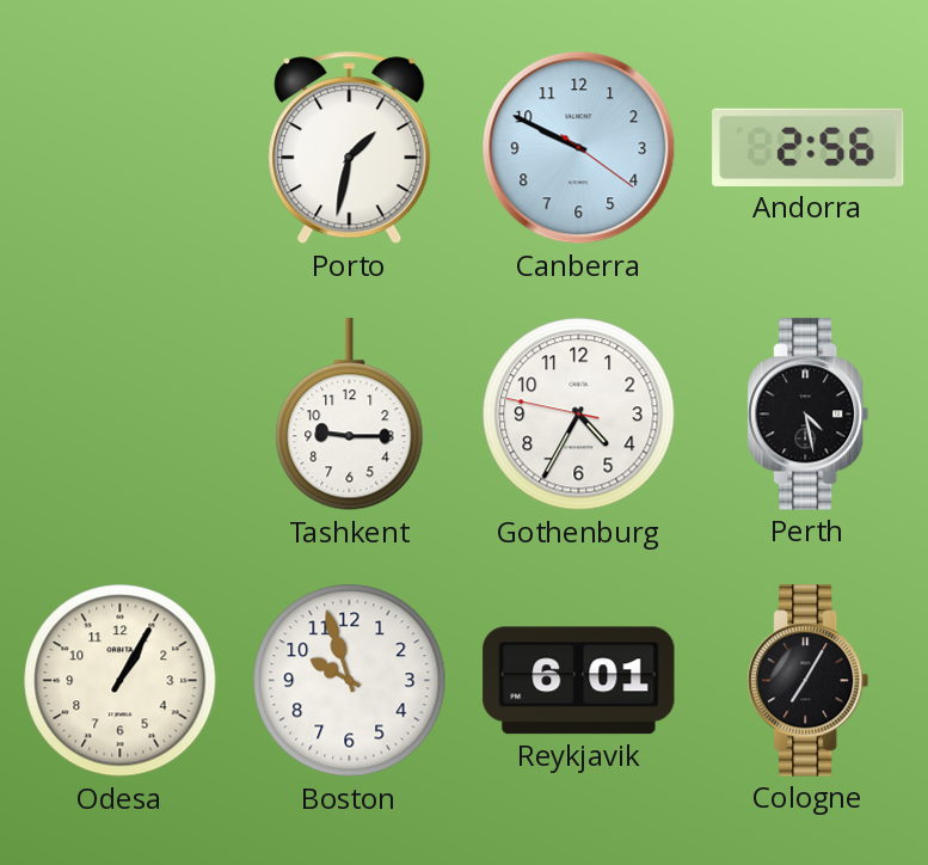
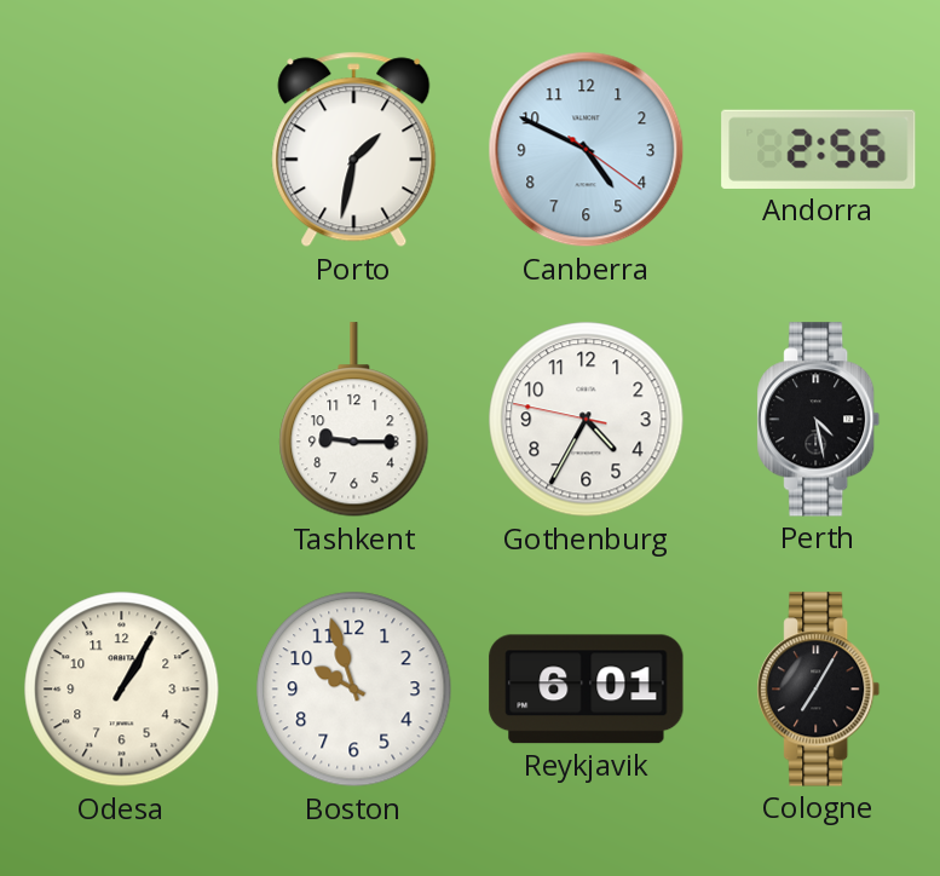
Canberra: 9:49 -> 4:49
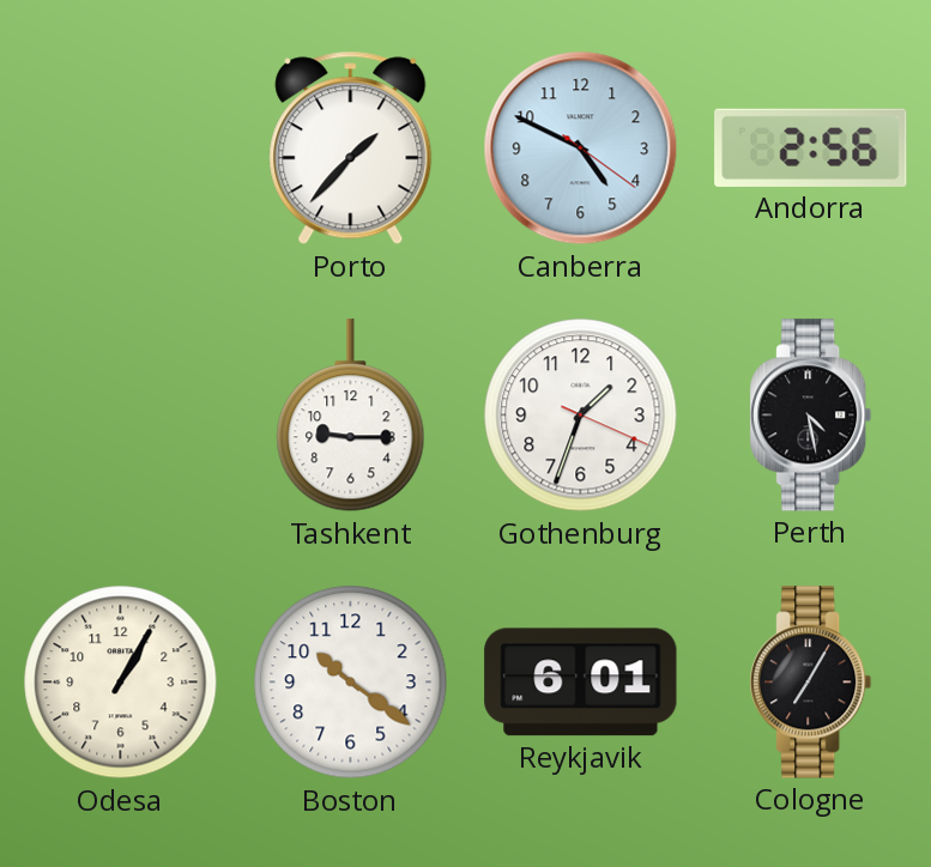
Porto: 1:32 -> 1:37
Gothenburg: 4:34 -> 1:33
Boston: 9:57 -> 10:21
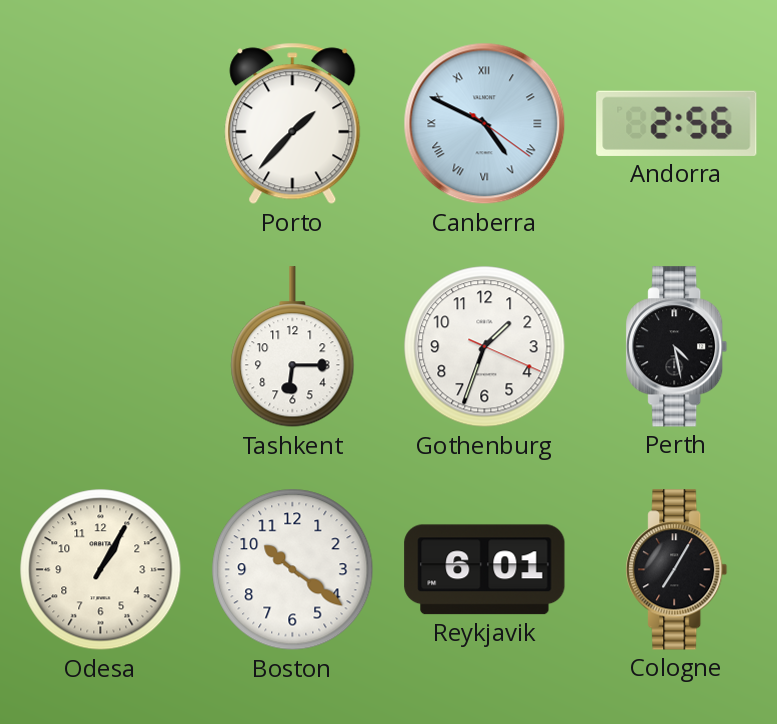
Canberra numerals: Arabic -> Roman
Tashkent: 9:15 -> 6:15
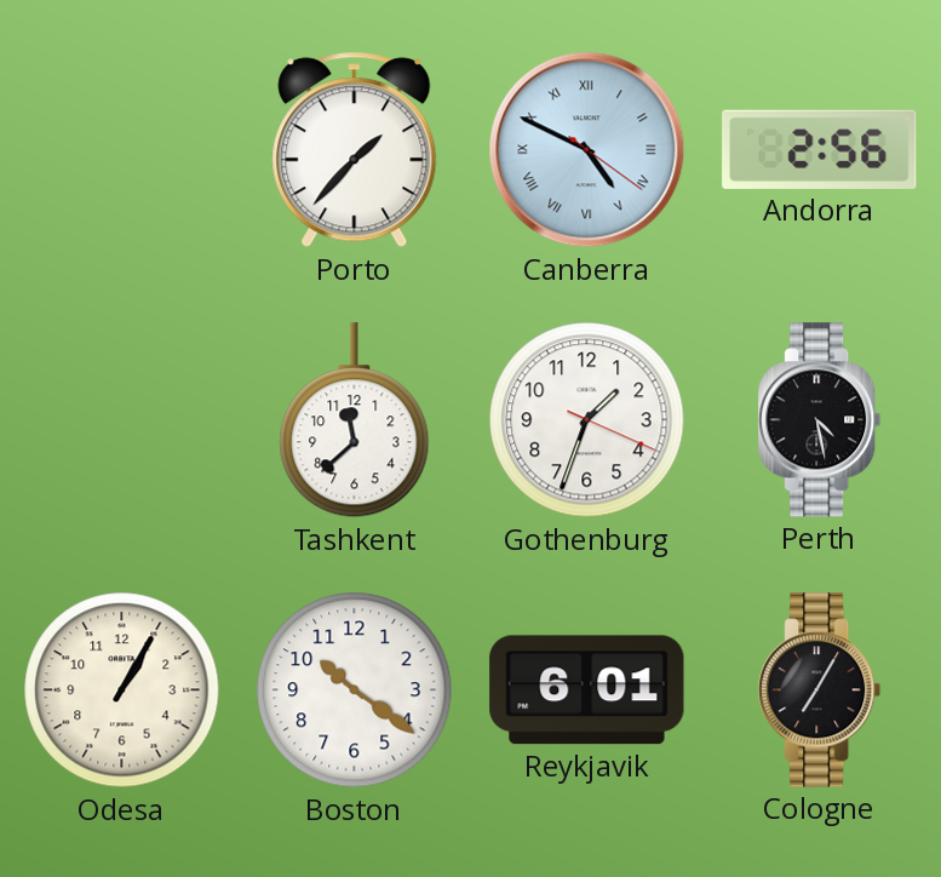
Tashkent: 6:15 -> 11:38
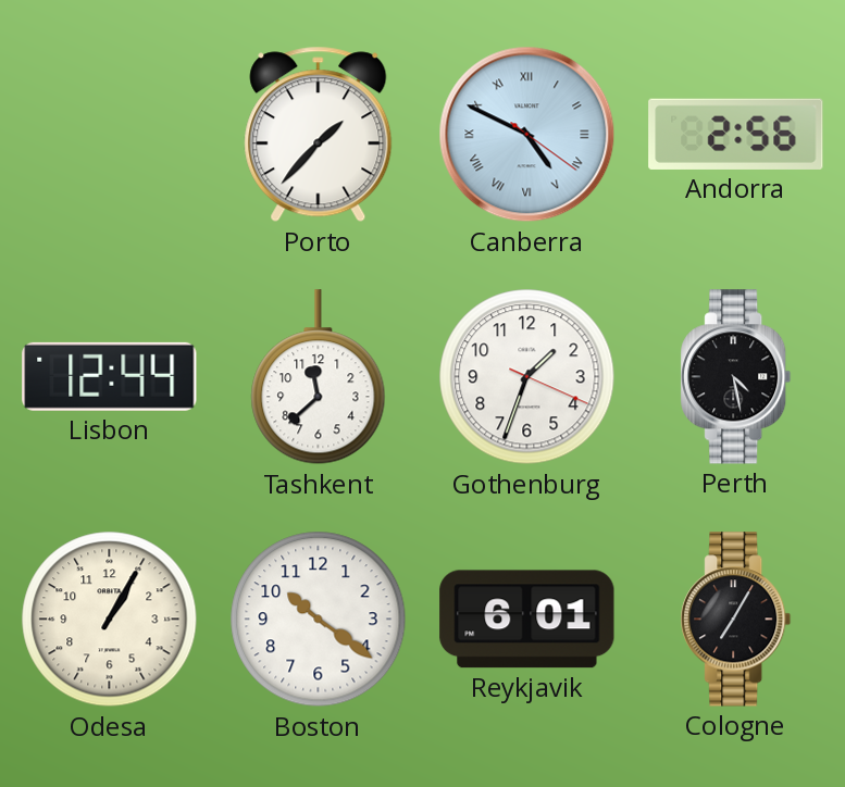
Lisbon: none -> 12:44
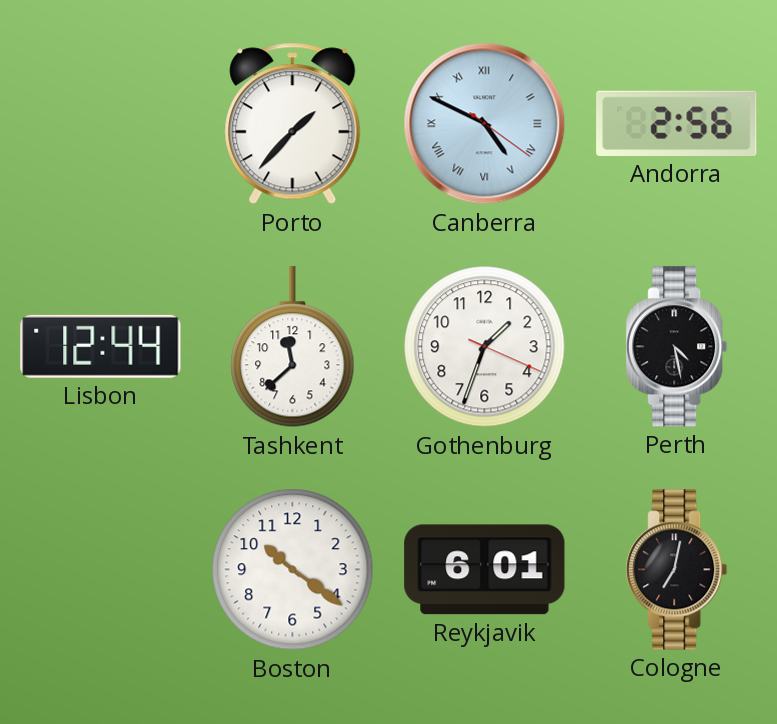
Odesa: 1:05 -> none
Cologne: 7:05 -> 7:02
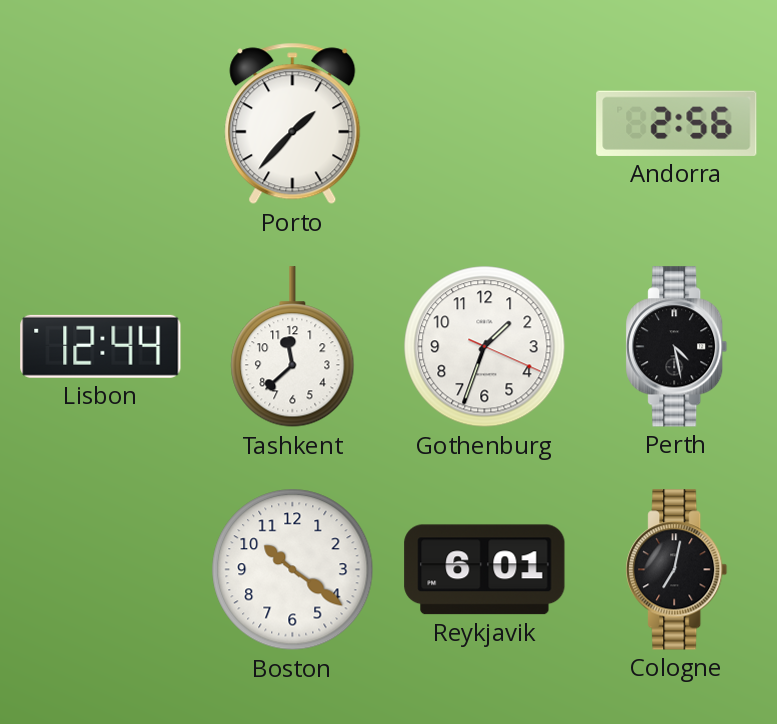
Canberra: 4:49 -> none
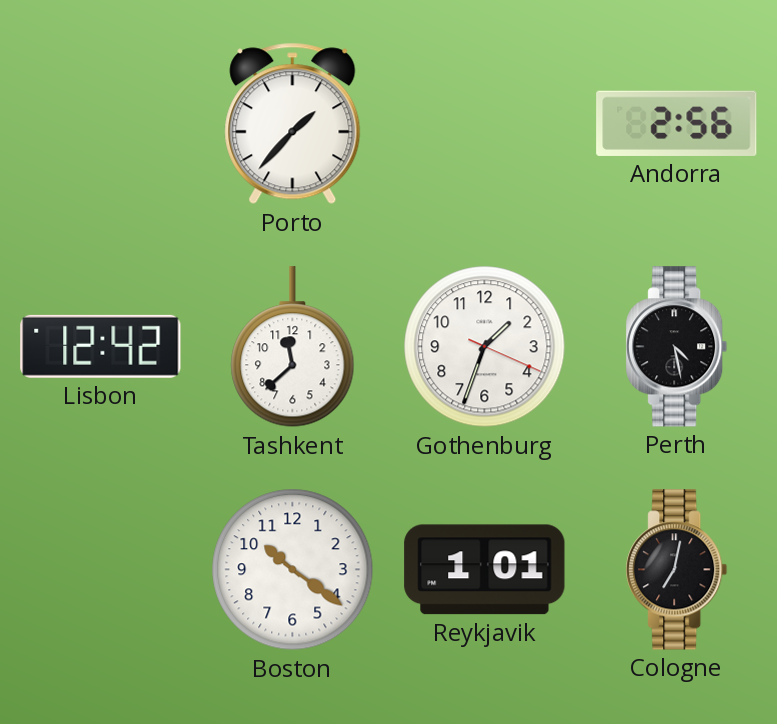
Lisbon: 12:44 -> 12:42
Reykjavik: 6:01 -> 1:01
